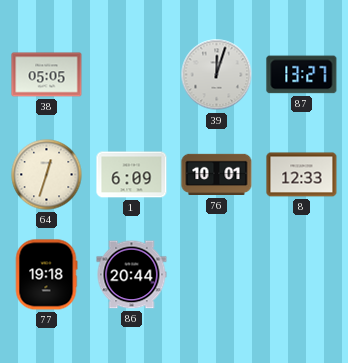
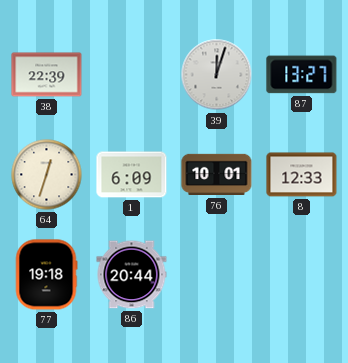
38: 05:05 -> 22:39
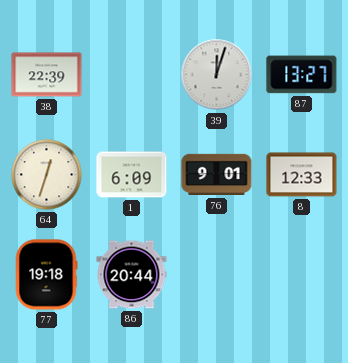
76: 10:01 -> 9:01
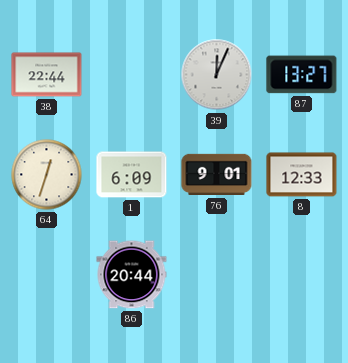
38: 22:39 -> 22:44
39: 12:03 -> 12:04
77: 19:18 -> none
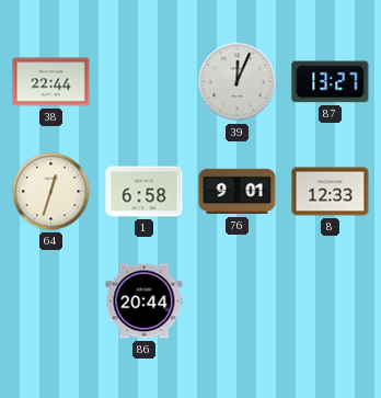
1: 6:09 -> 6:58
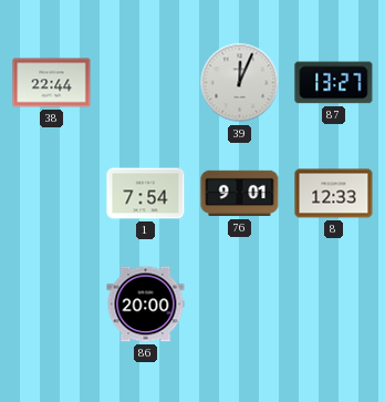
64: 12:33 -> none
1: 6:58 -> 7:54
86: 20:44 -> 20:00
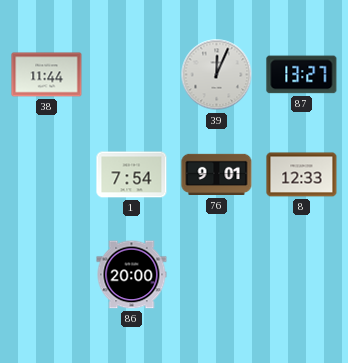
38: 22:44 -> 11:44
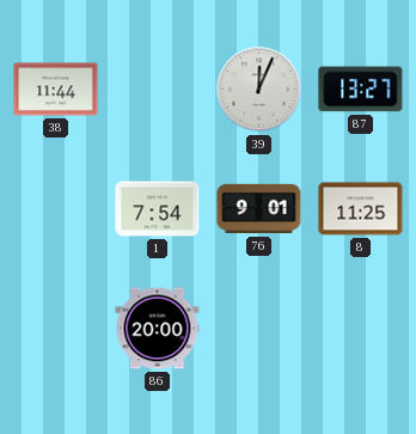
8: 12:33 -> 11:25
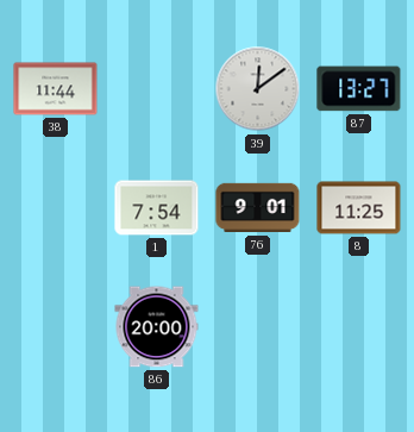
39: 12:04 -> 12:09
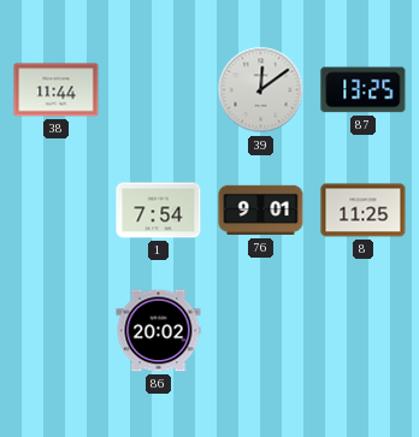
87: 13:27 -> 13:25
86: 20:00 -> 20:02
